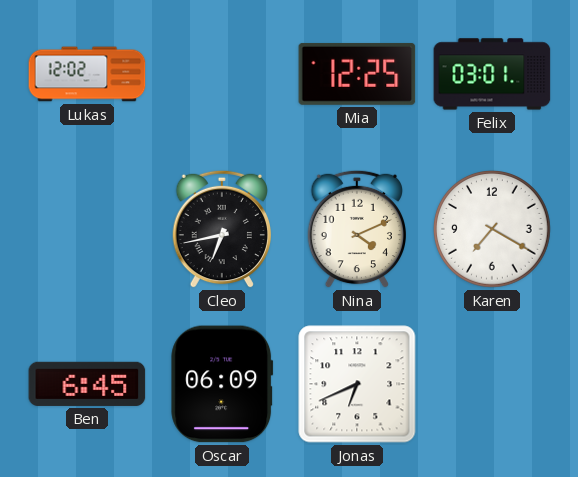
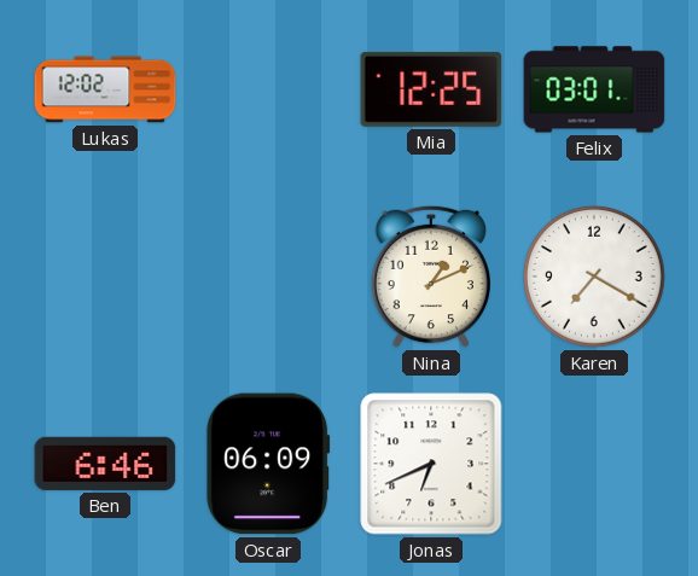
Cleo: 6:43 -> none
Nina: 4:11 -> 1:11
Ben: 6:45 -> 6:46
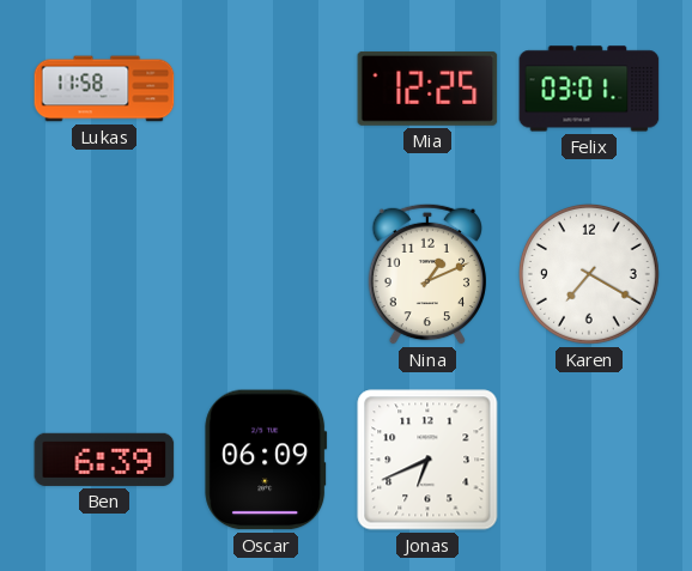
Lukas: 12:02 -> 11:58
Ben: 6:46 -> 6:39
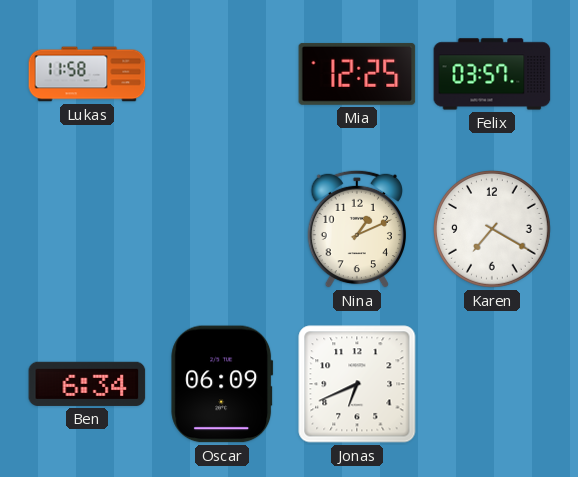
Felix: 03:01 -> 03:57
Ben: 6:39 -> 6:34
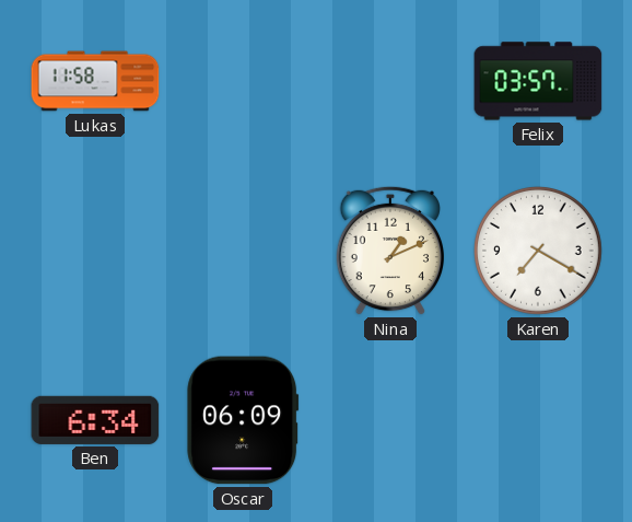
Mia: 12:25 -> none
Jonas: 6:41 -> none
